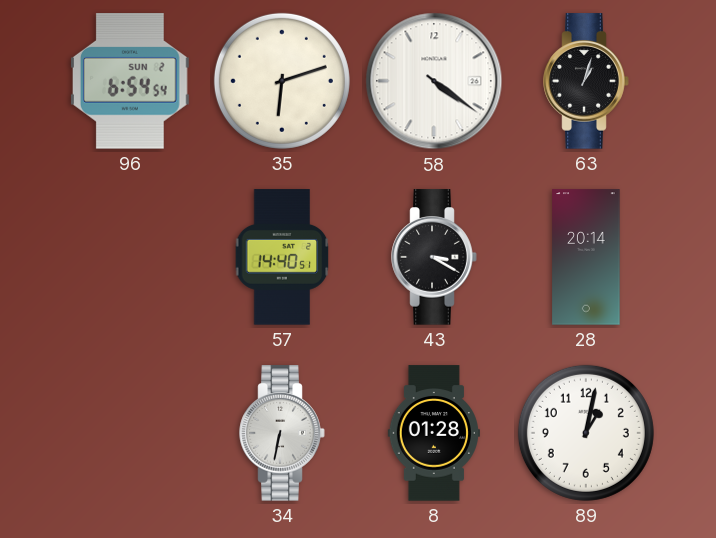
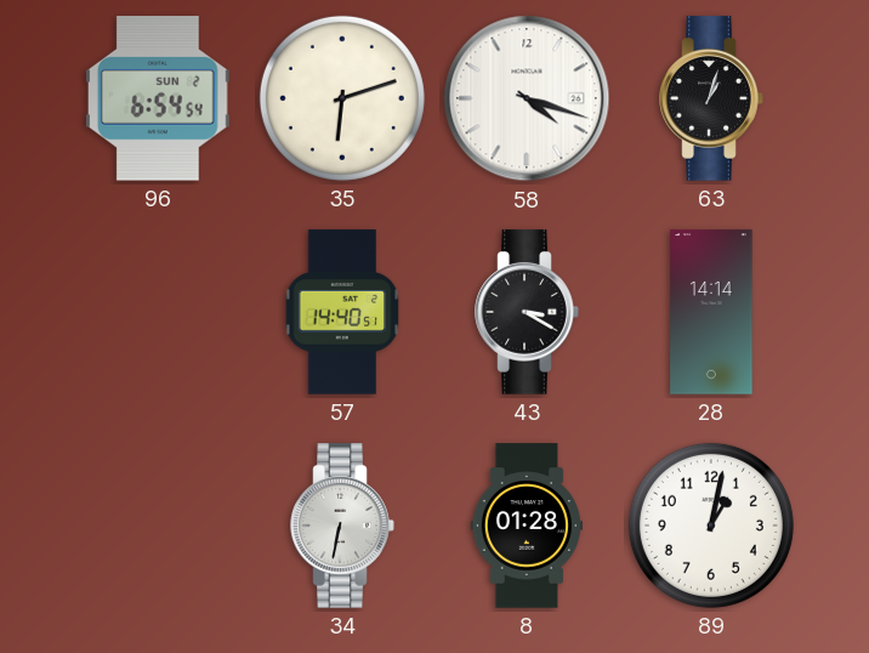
58: 4:21 -> 4:18
28: 20:14 -> 14:14
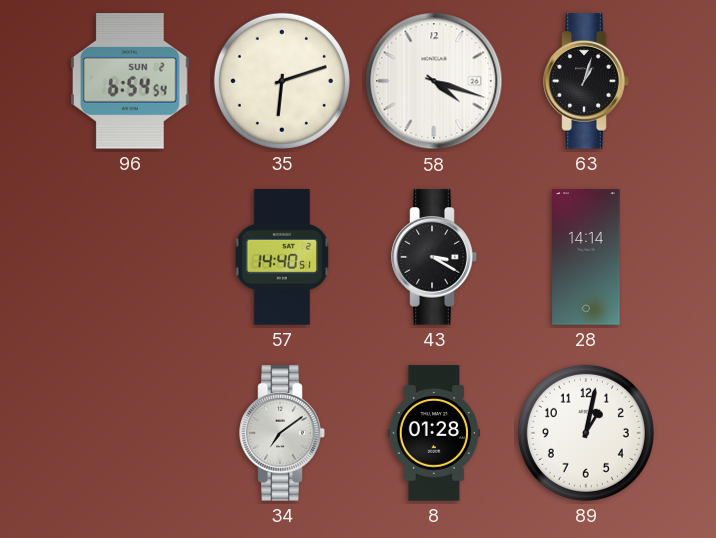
34: 6:32 -> 7:09
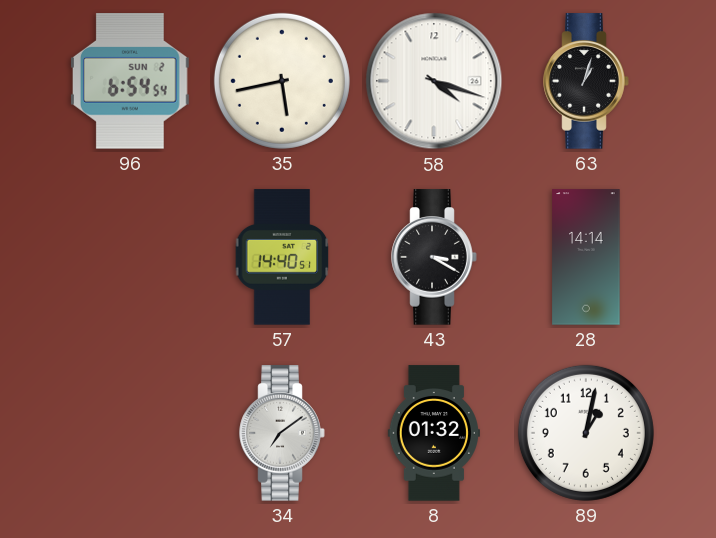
35: 6:12 -> 5:43
8: 01:28 -> 01:32
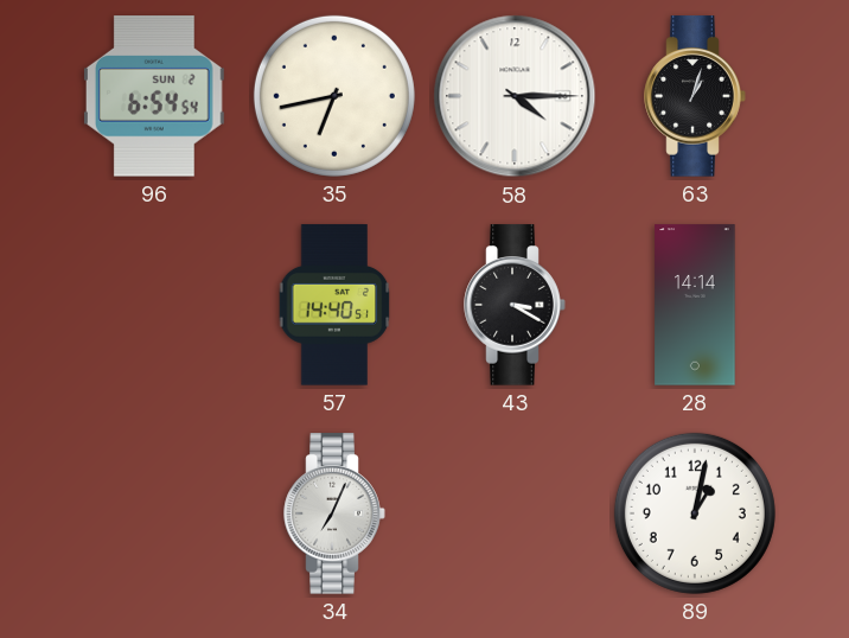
35: 5:43 -> 6:43
58: 4:18 -> 4:15
34: 7:09 -> 7:04
8: 01:32 -> none
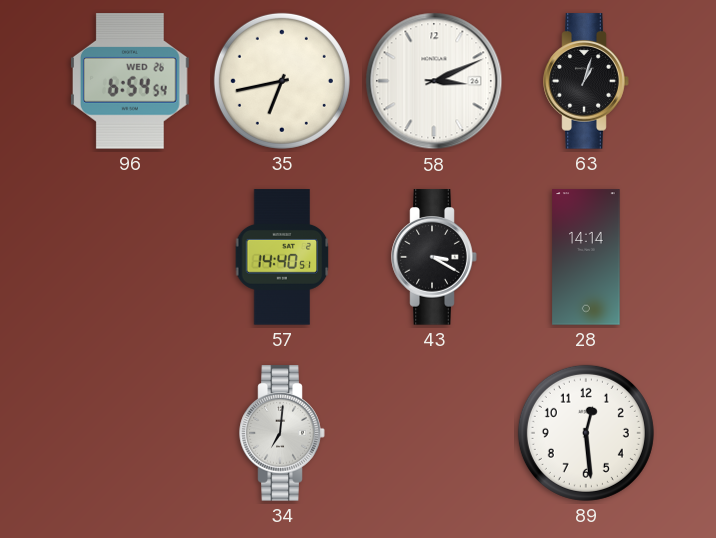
96 date: SUN 2 -> WED 26
58: 4:15 -> 3:11
34: 7:04 -> 7:01
89: 1:02 -> 12:29
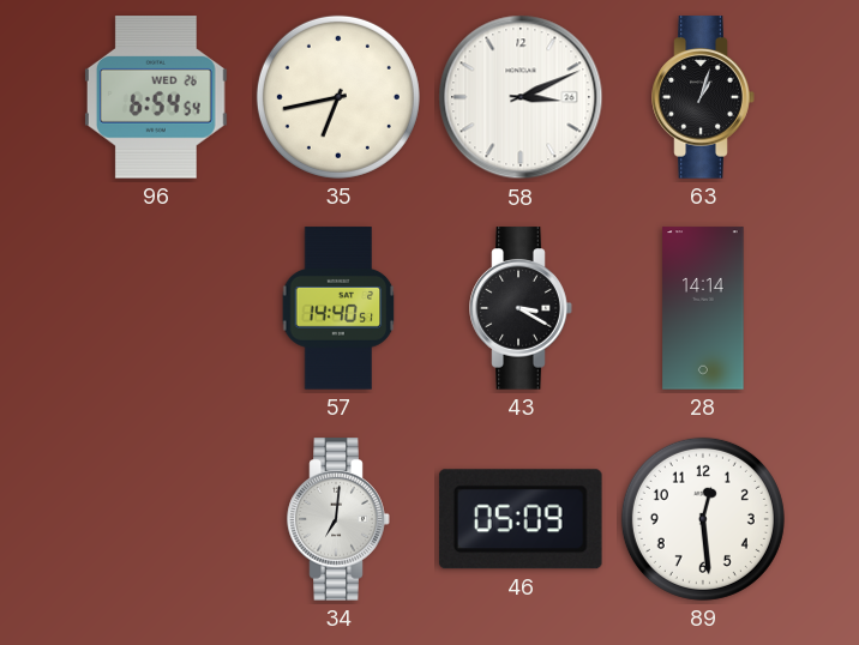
46: none -> 05:09
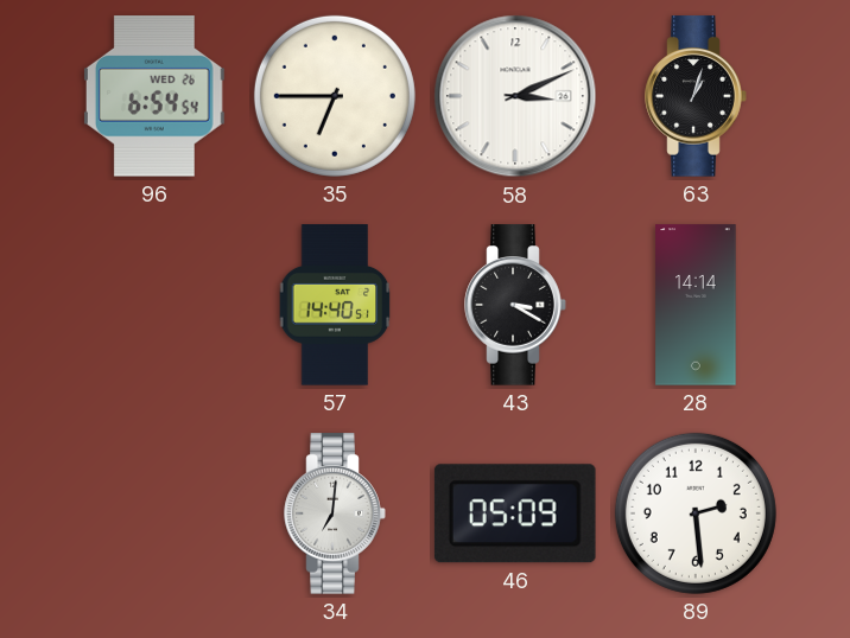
35: 6:43 -> 6:45
89: 12:29 -> 2:29
